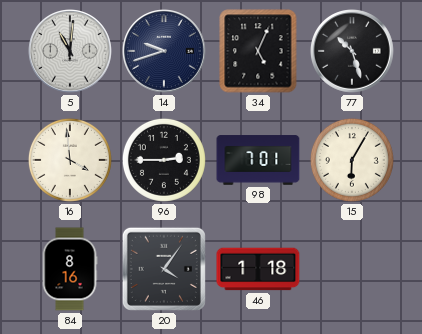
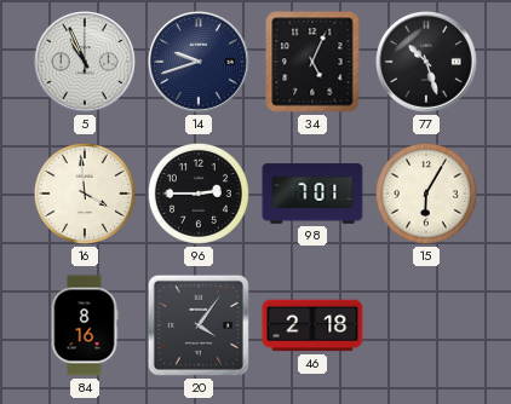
5: 11:01 -> 10:56
46: 1:18 -> 2:18
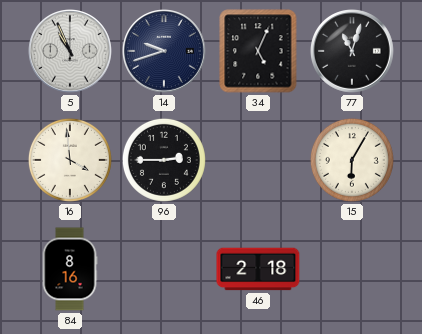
77: 10:27 -> 11:03
98: 7:01 -> none
20: 4:06 -> none
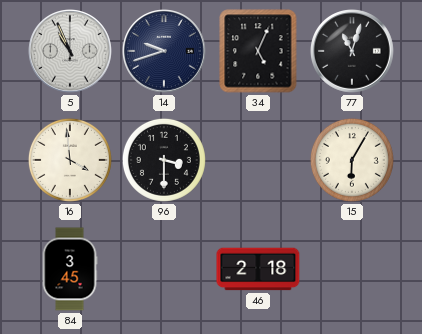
96: 2:45 -> 3:30
84: 8:16 -> 3:45
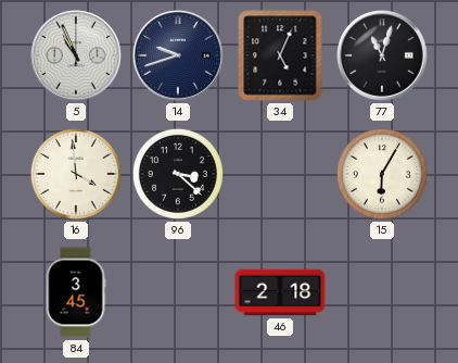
96: 3:30 -> 3:22
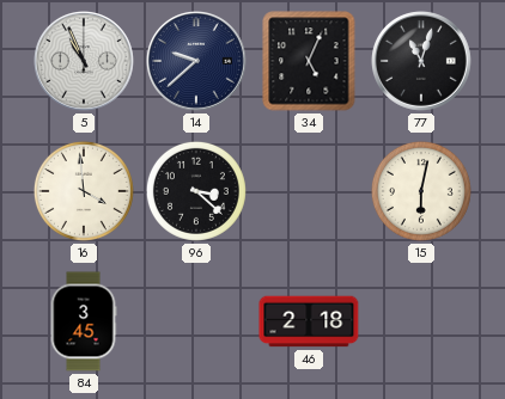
14: 9:42 -> 9:38
15: 6:05 -> 6:02
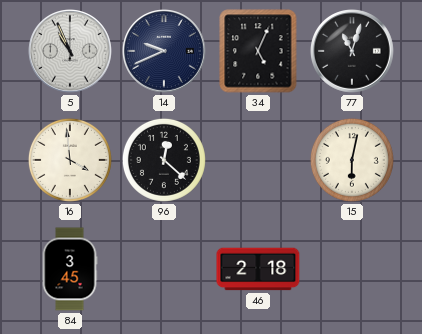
14: 9:38 -> 9:41
96: 3:22 -> 12:22
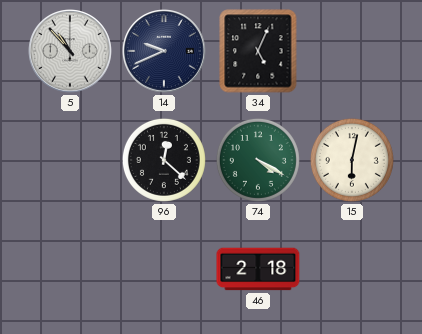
5: 10:56 -> 10:53
77: 11:03 -> none
16: 3:59 -> none
74: none -> 4:20
84: 3:45 -> none
